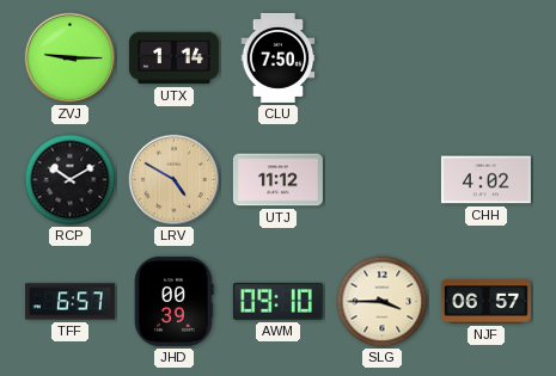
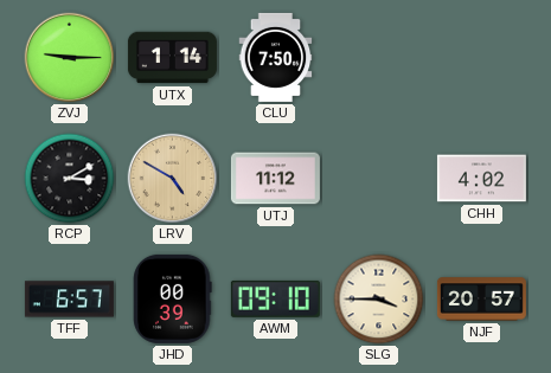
RCP: 10:10 -> 3:10
NJF: 06:57 -> 20:57
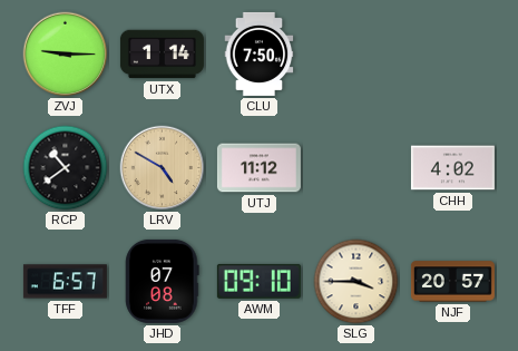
RCP: 3:10 -> 10:39
JHD: 00:39 -> 07:08
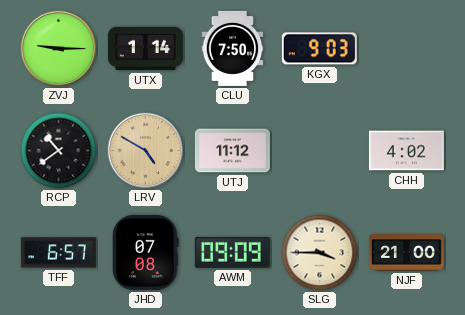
KGX: none -> 9:03
AWM: 09:10 -> 09:09
NJF: 20:57 -> 21:00
